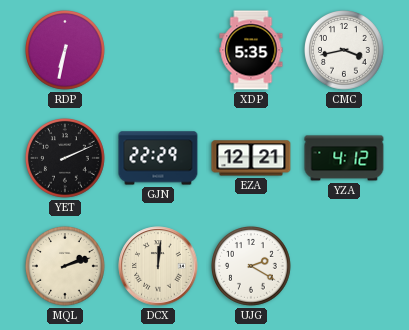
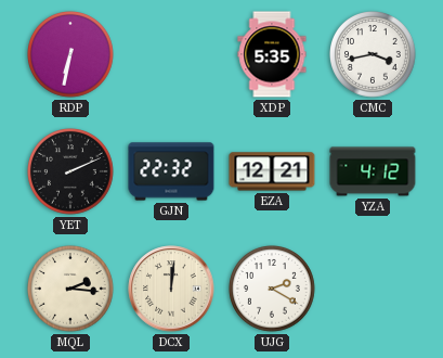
GJN: 22:29 -> 22:32
MQL: 2:12 -> 2:16
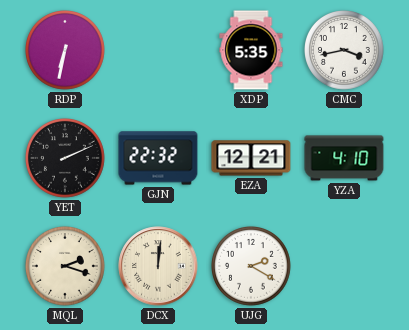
YZA: 4:12 -> 4:10
MQL: 2:16 -> 2:18
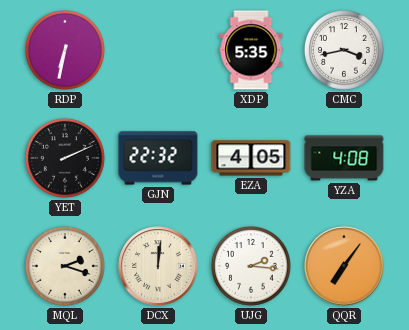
EZA: 12:21 -> 4:05
YZA: 4:10 -> 4:08
UJG: 2:20 -> 2:16
QQR: none -> 7:06
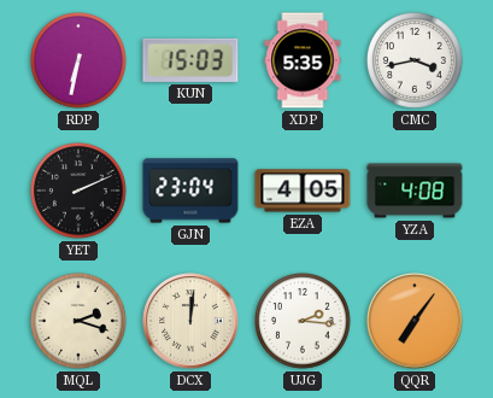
KUN: none -> 15:03
GJN: 22:32 -> 23:04
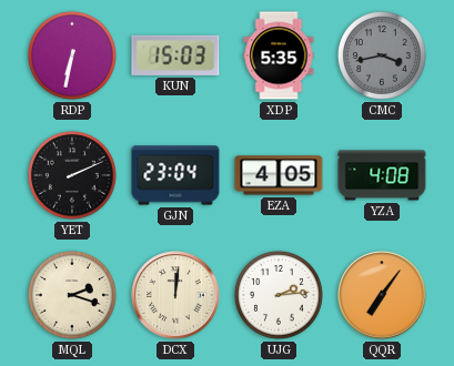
CMC dial: white -> grey
UJG: 2:16 -> 2:14
